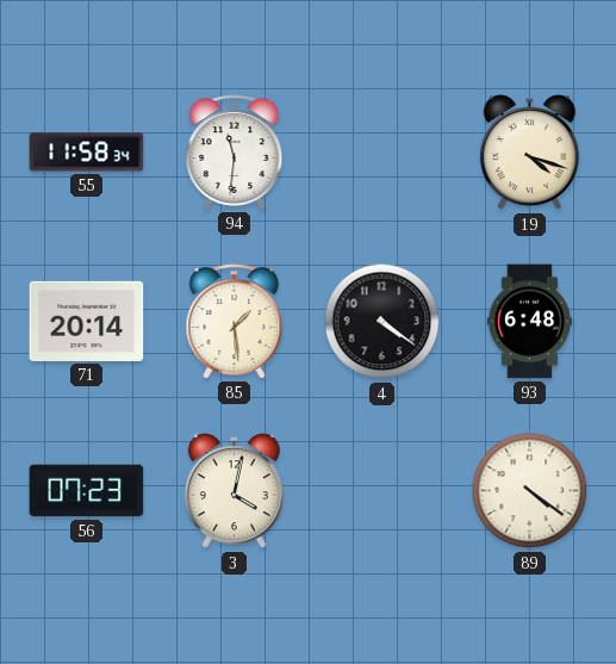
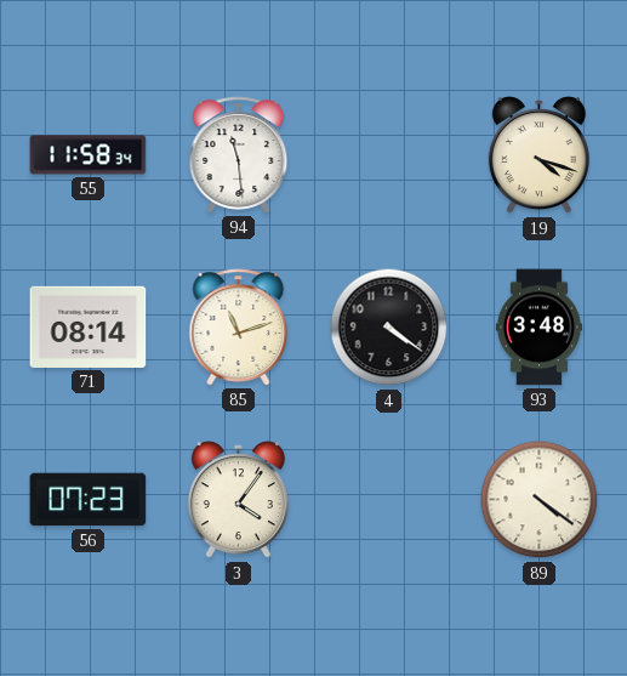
94: 11:31 -> 11:29
71: 20:14 -> 08:14
85: 1:29 -> 11:12
93: 6:48 -> 3:48
3: 4:02 -> 4:06
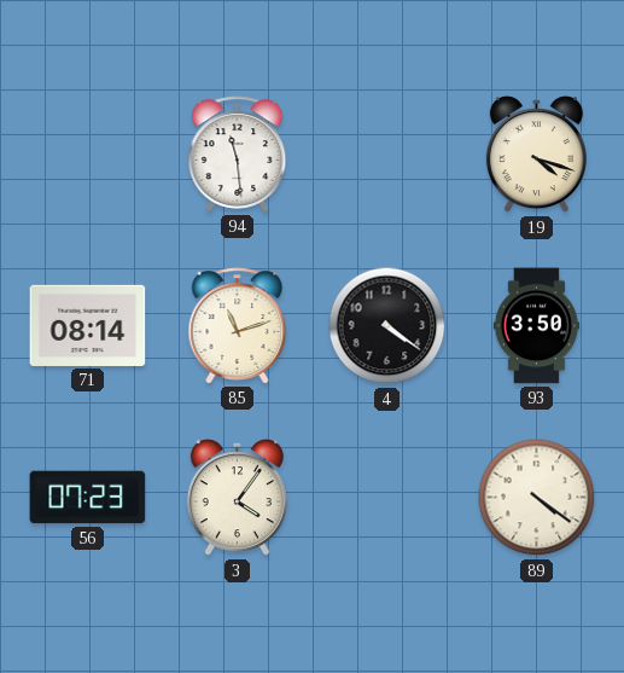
55: 11:58 -> none
93: 3:48 -> 3:50
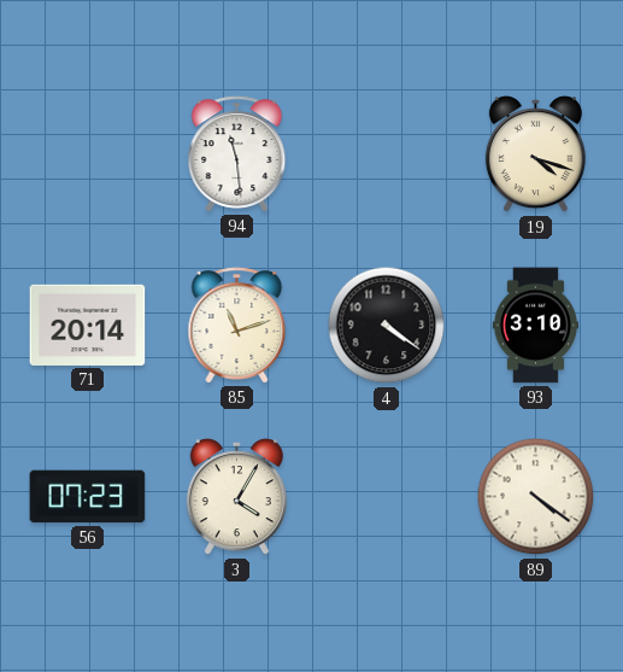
71: 08:14 -> 20:14
93: 3:50 -> 3:10
3: 4:06 -> 4:05
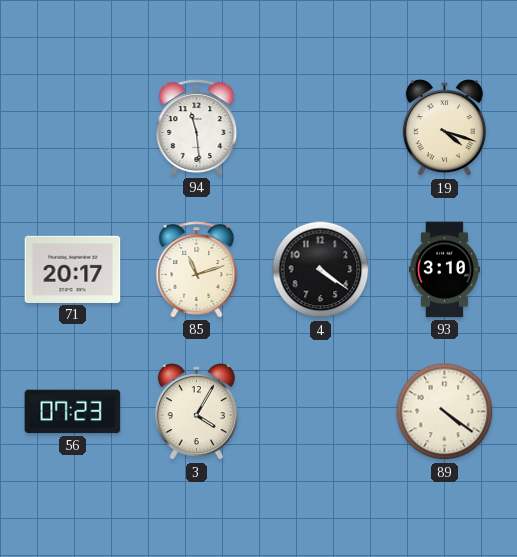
71: 20:14 -> 20:17
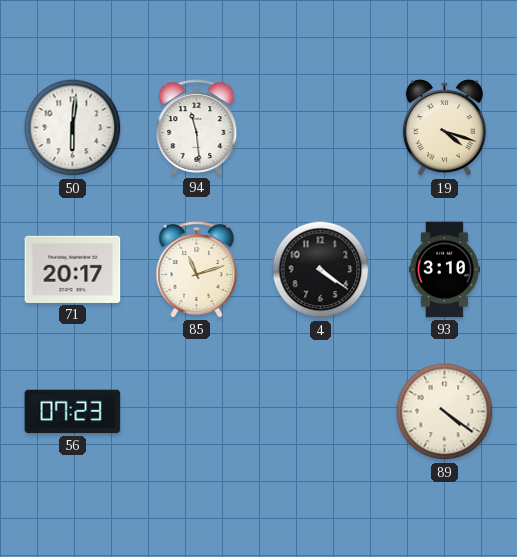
50: none -> 6:01
3: 4:05 -> none
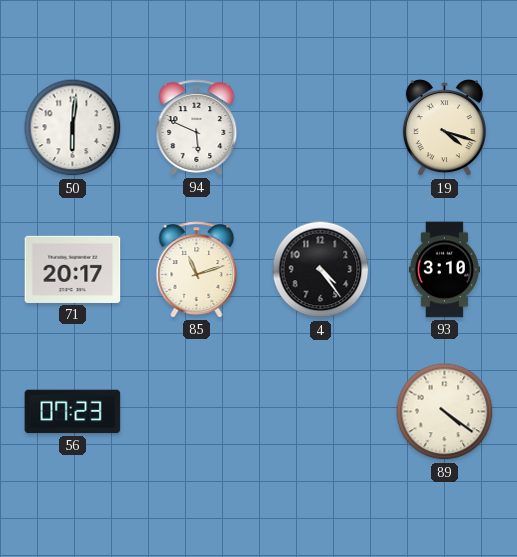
94: 11:29 -> 5:49
4: 4:21 -> 4:24
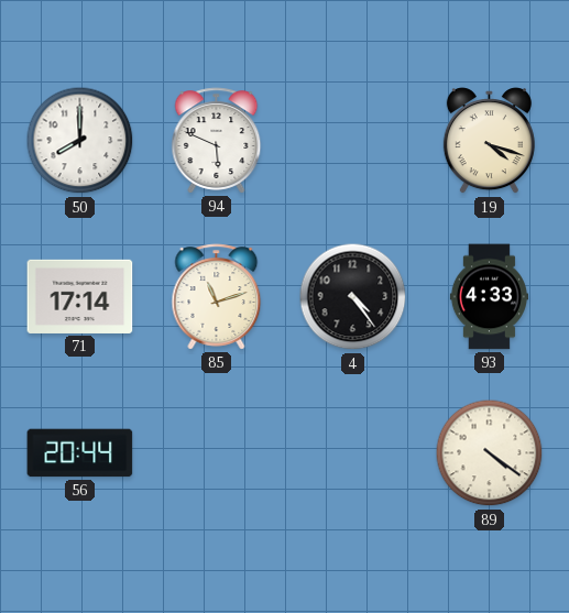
50: 6:01 -> 8:00
71: 20:17 -> 17:14
93: 3:10 -> 4:33
56: 07:23 -> 20:44
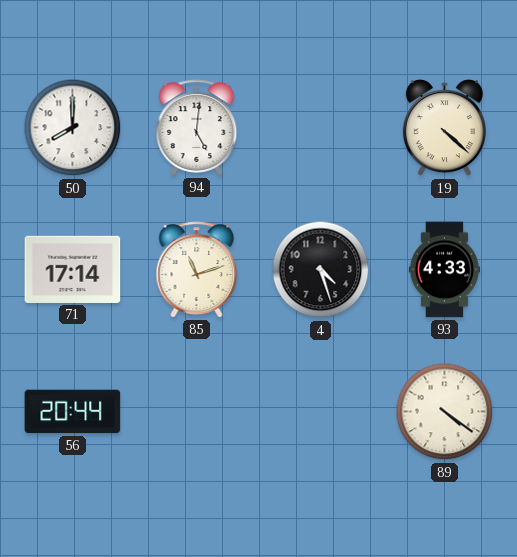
94: 5:49 -> 5:01
19: 4:18 -> 4:22
4: 4:24 -> 4:27
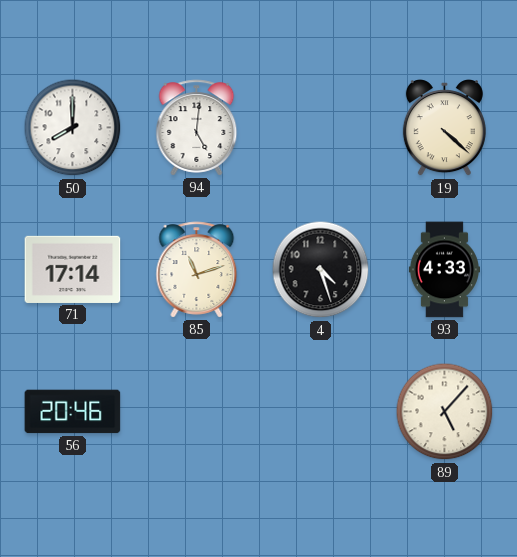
56: 20:44 -> 20:46
89: 4:21 -> 5:07
